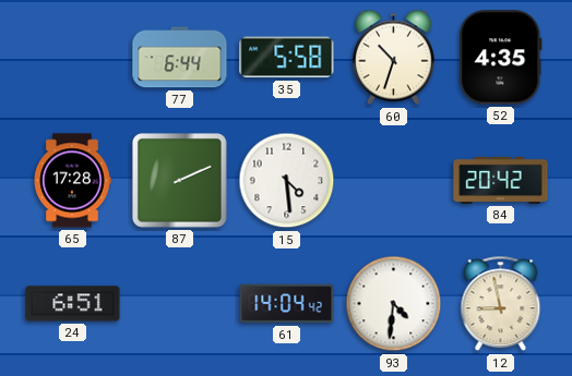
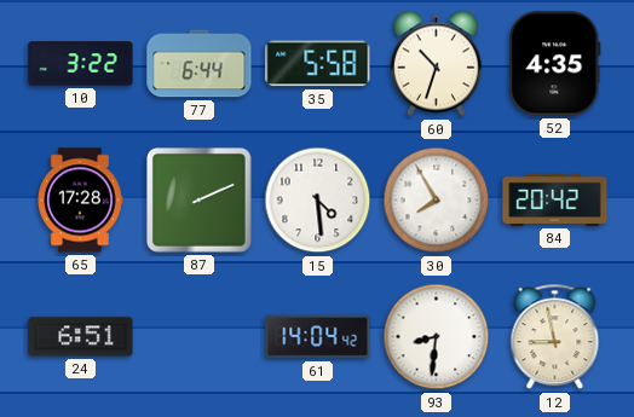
10: none -> 3:22
30: none -> 7:55
93: 4:31 -> 8:31
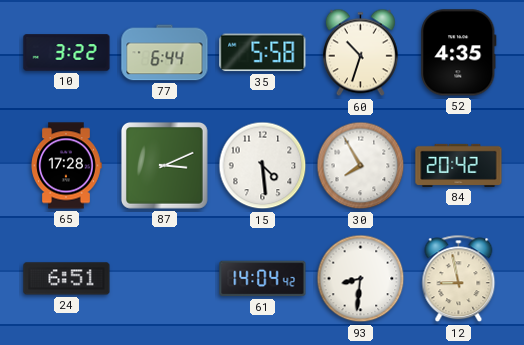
87: 2:11 -> 3:11
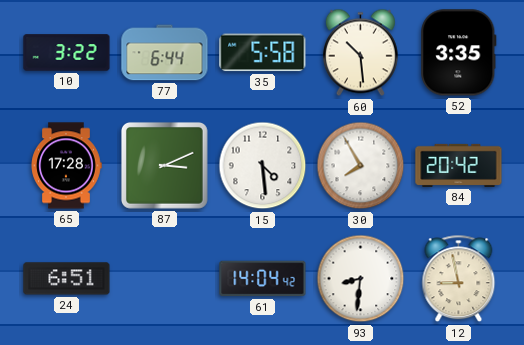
60: 10:33 -> 10:29
52: 4:35 -> 3:35
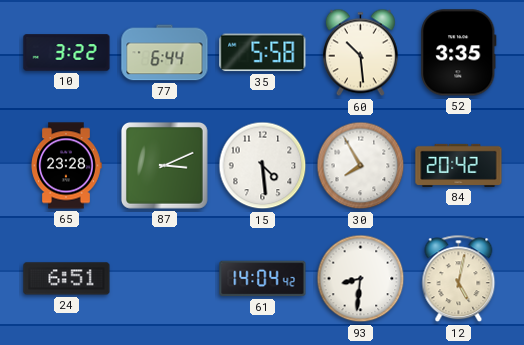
65: 17:28 -> 23:28
12: 8:58 -> 5:02
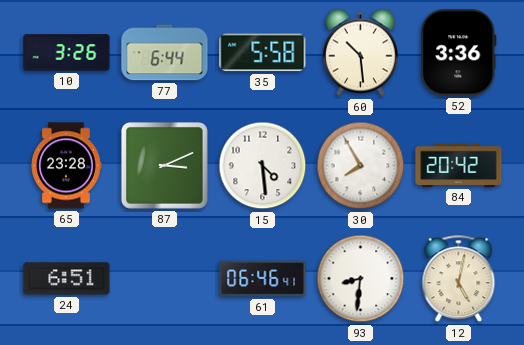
10: 3:22 -> 3:26
52: 3:35 -> 3:36
61: 14:04 -> 06:46
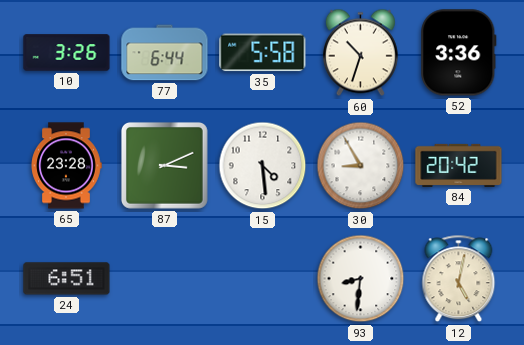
60: 10:29 -> 10:33
30: 7:55 -> 8:55
61: 06:46 -> none
